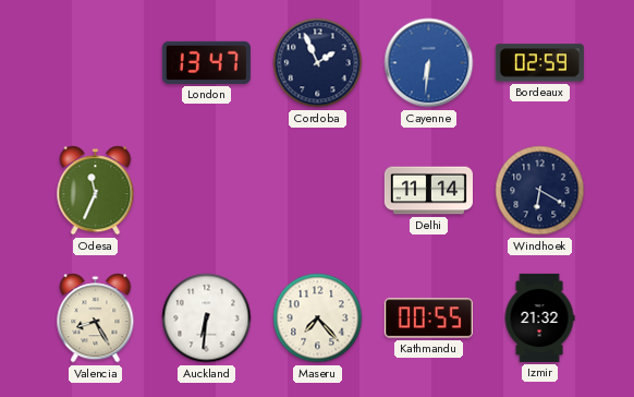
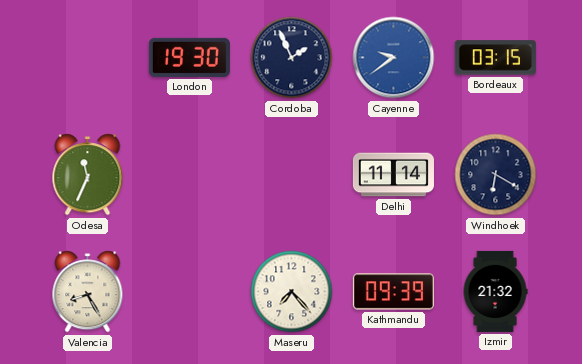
London: 13:47 -> 19:30
Cayenne: 6:31 -> 9:39
Bordeaux: 02:59 -> 03:15
Auckland: 6:31 -> none
Kathmandu: 00:55 -> 09:39
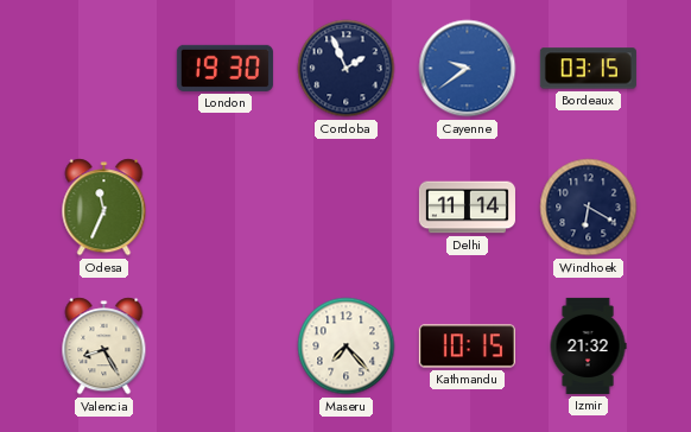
Kathmandu: 09:39 -> 10:15
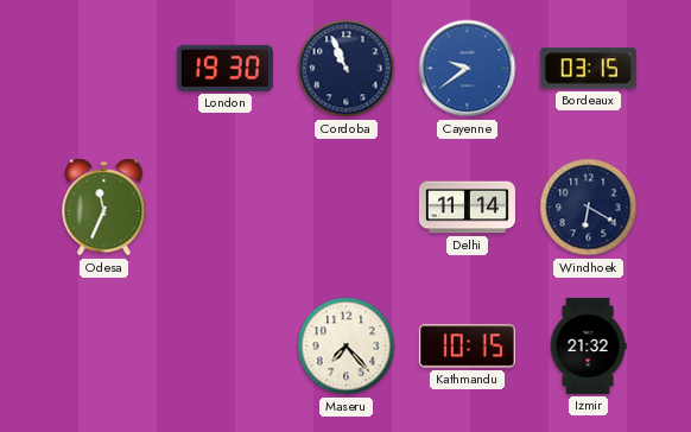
Cordoba: 1:56 -> 10:56
Valencia: 8:25 -> none
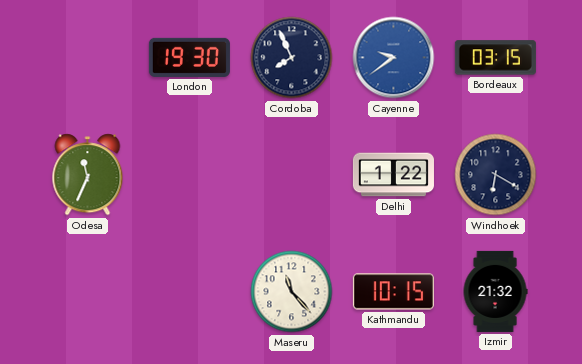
Cordoba: 10:56 -> 7:56
Delhi: 11:14 -> 1:22
Maseru: 7:23 -> 11:23
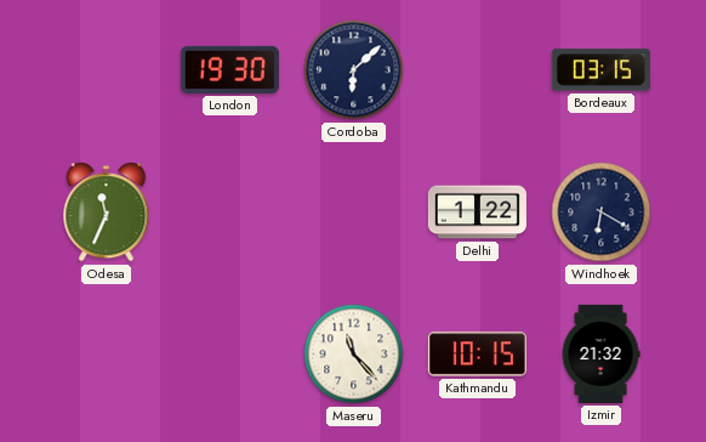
Cordoba: 7:56 -> 6:08
Cayenne: 9:39 -> none
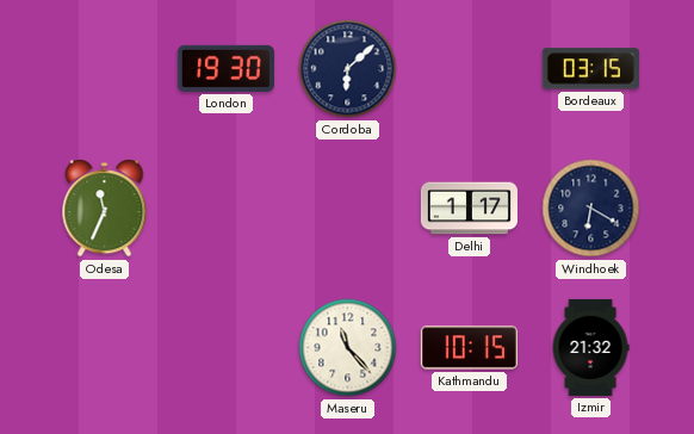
Delhi: 1:22 -> 1:17
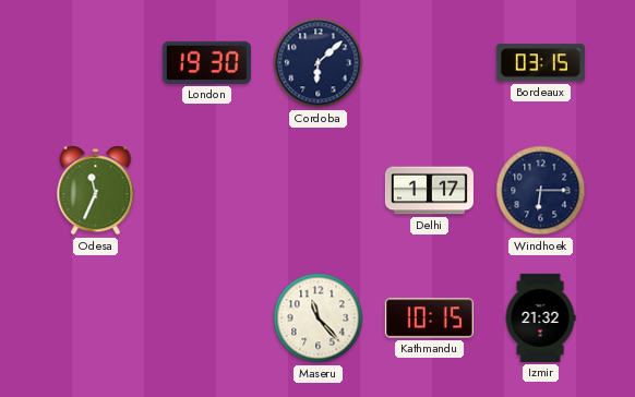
Windhoek: 6:20 -> 6:15
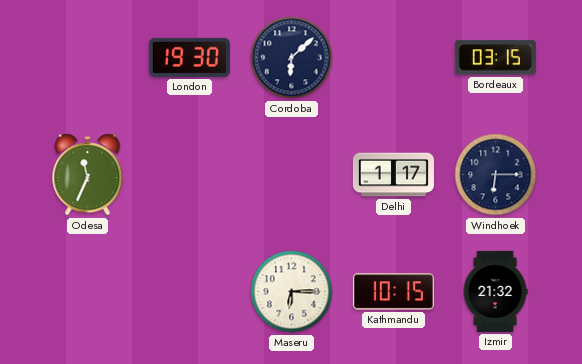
Maseru: 11:23 -> 6:15
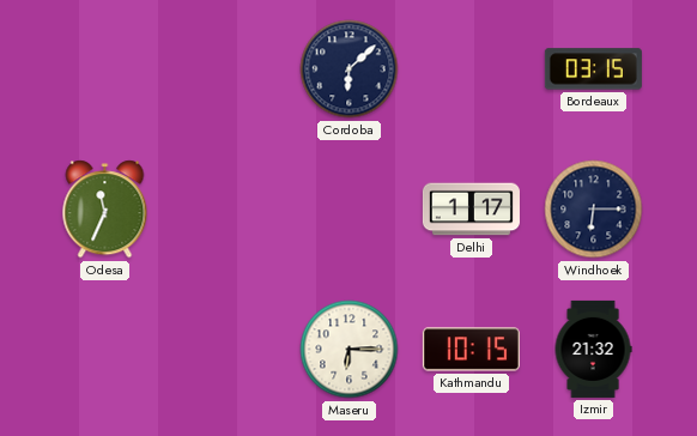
London: 19:30 -> none
